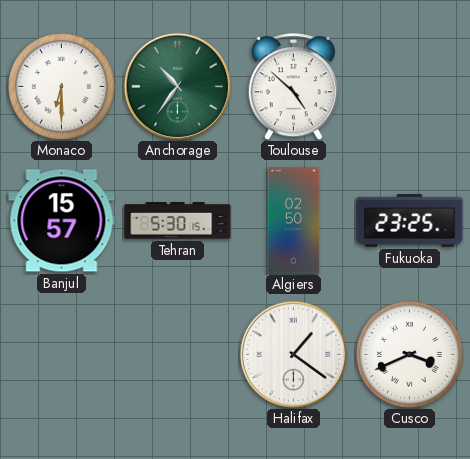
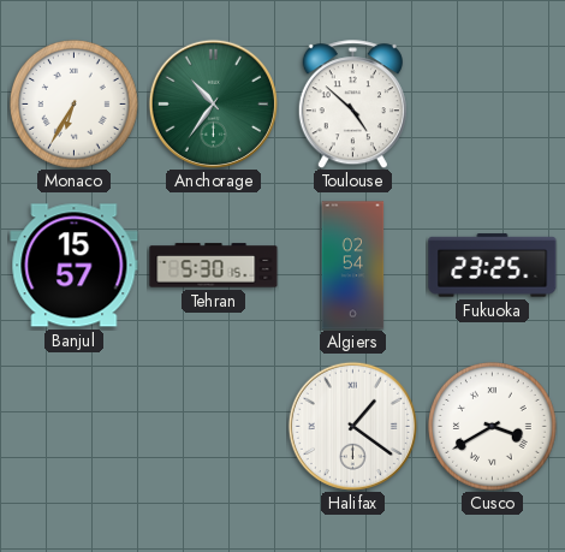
Monaco: 6:30 -> 6:35
Algiers: 02:50 -> 02:54
Cusco: 3:41 -> 3:40
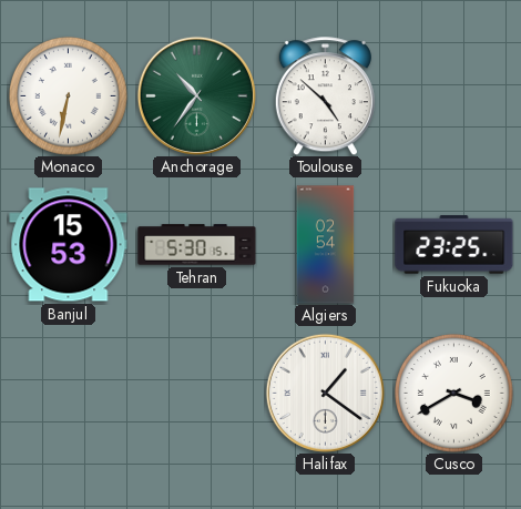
Monaco: 6:35 -> 6:32
Banjul: 15:57 -> 15:53
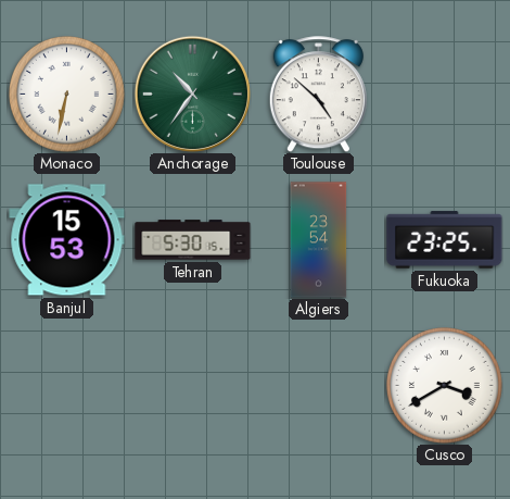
Algiers: 02:54 -> 23:54
Halifax: 1:21 -> none
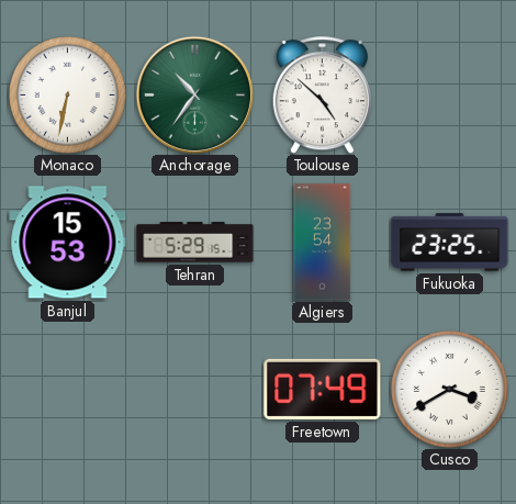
Tehran: 5:30 -> 5:29
Freetown: none -> 07:49
